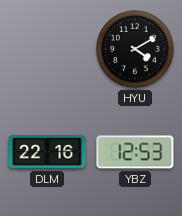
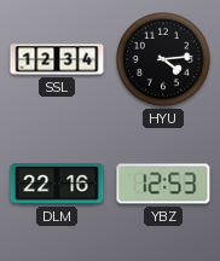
SSL: none -> 12:34
HYU: 4:10 -> 4:14
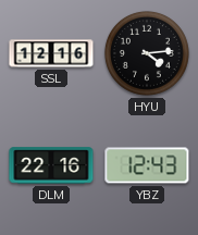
SSL: 12:34 -> 12:16
YBZ: 12:53 -> 12:43
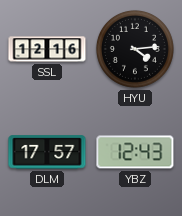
DLM: 22:16 -> 17:57
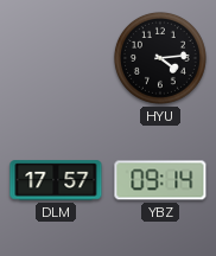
SSL: 12:16 -> none
YBZ: 12:43 -> 09:14
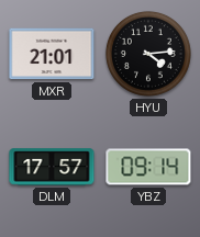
MXR: none -> 21:01
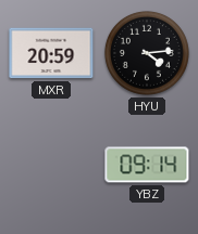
MXR: 21:01 -> 20:59
DLM: 17:57 -> none
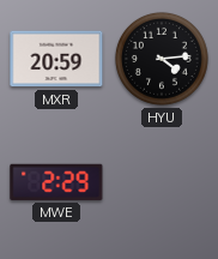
MWE: none -> 2:29
YBZ: 09:14 -> none
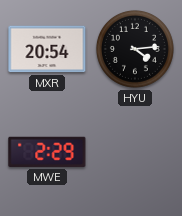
MXR: 20:59 -> 20:54
